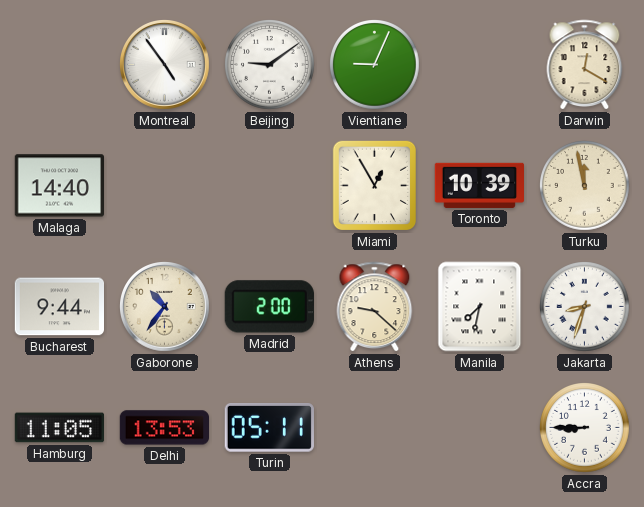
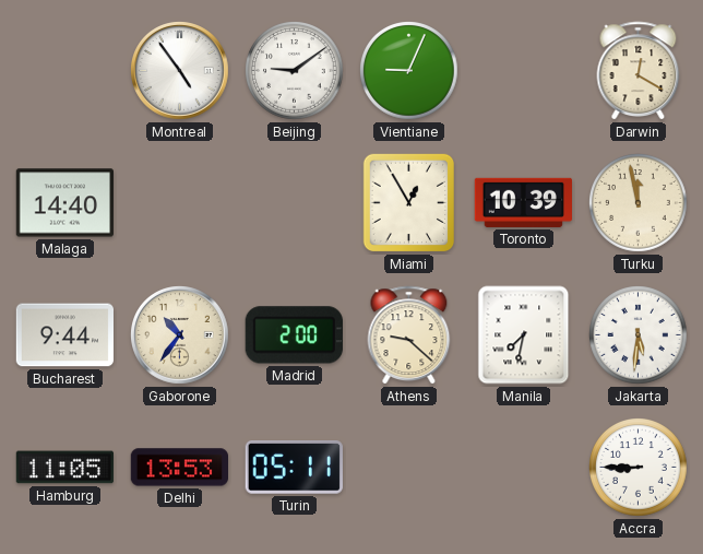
Jakarta: 8:33 -> 5:31
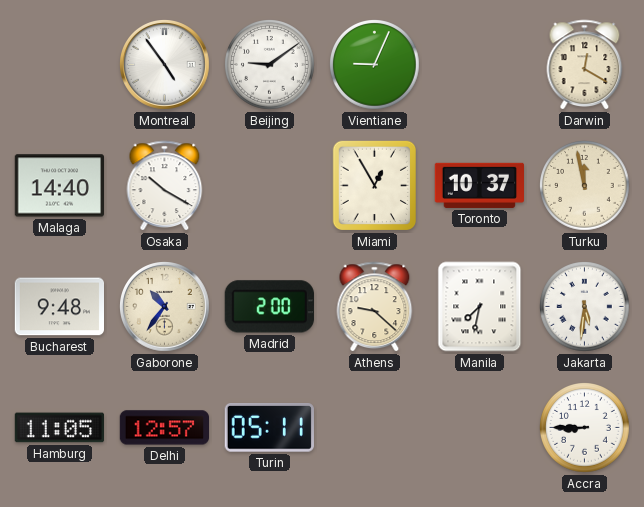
Osaka: none -> 10:20
Toronto: 10:39 -> 10:37
Bucharest: 9:44 -> 9:48
Delhi: 13:53 -> 12:57
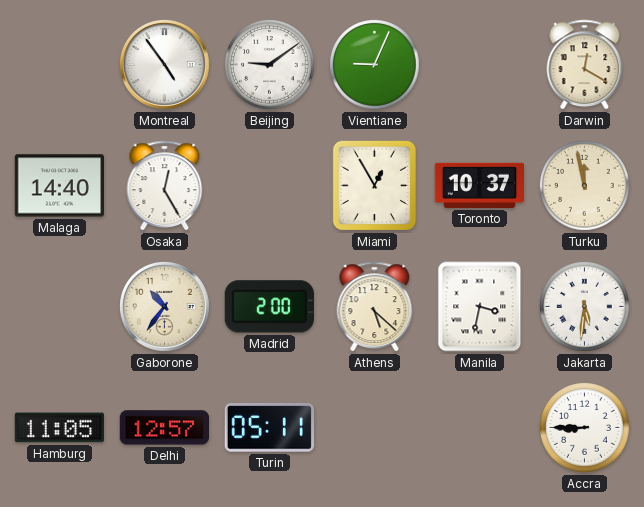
Osaka: 10:20 -> 12:25
Bucharest: 9:48 -> none
Athens: 9:22 -> 5:22
Manila: 7:32 -> 3:32
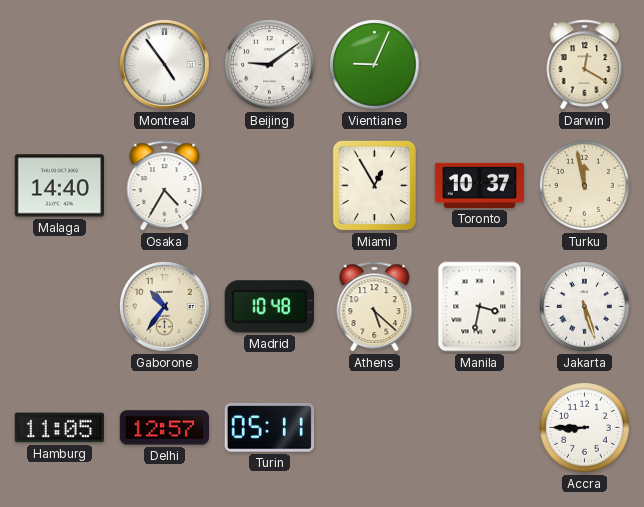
Osaka: 12:25 -> 4:35
Madrid: 2:00 -> 10:48
Jakarta: 5:31 -> 5:27
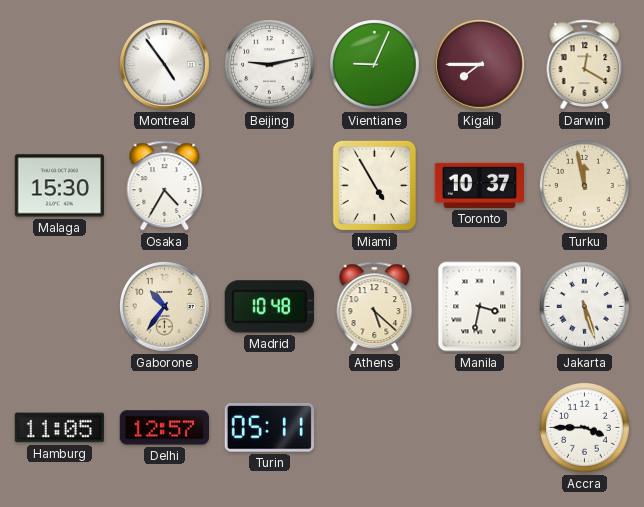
Beijing: 9:09 -> 9:13
Kigali: none -> 7:45
Malaga: 14:40 -> 15:30
Miami: 12:55 -> 4:55
Accra: 8:45 -> 3:45
